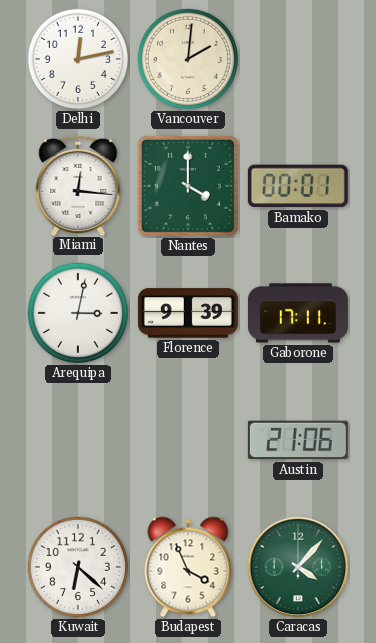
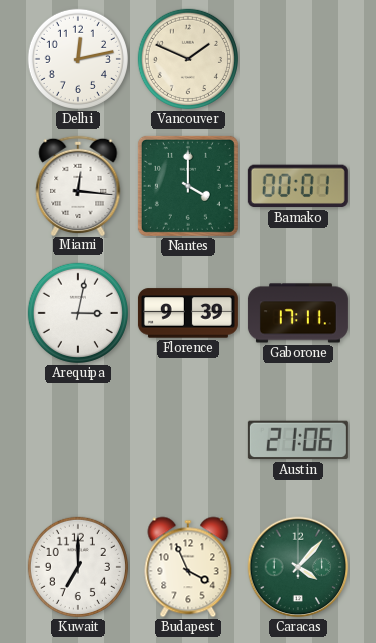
Vancouver: 2:01 -> 1:49
Kuwait: 6:22 -> 7:00
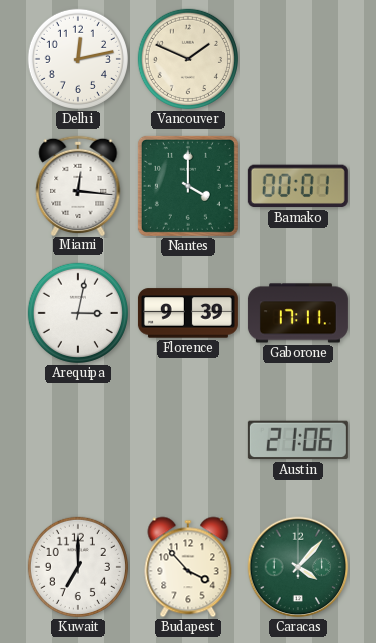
Budapest: 3:56 -> 3:53
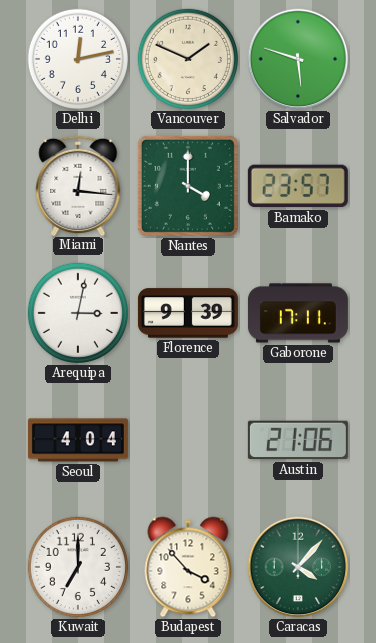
Salvador: none -> 5:48
Bamako: 00:01 -> 23:57
Seoul: none -> 4:04
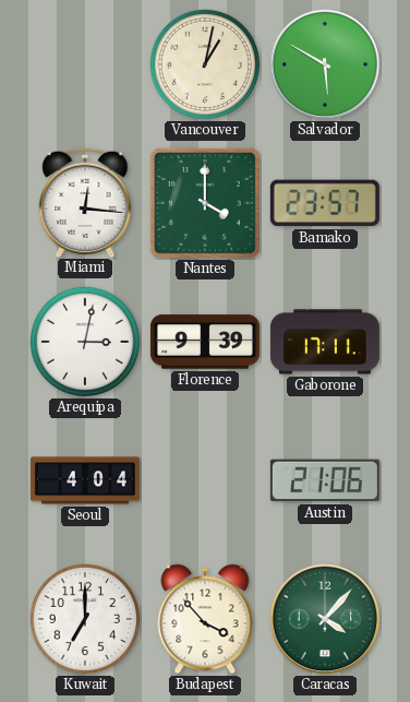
Delhi: 12:13 -> none
Vancouver: 1:49 -> 1:02
Salvador: 5:48 -> 5:50
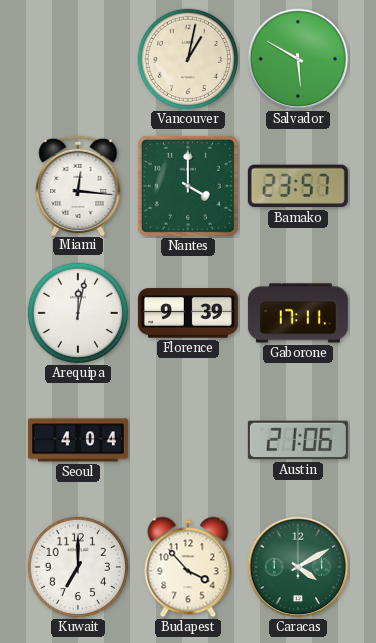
Arequipa: 3:02 -> 12:02
Caracas: 4:07 -> 4:10
